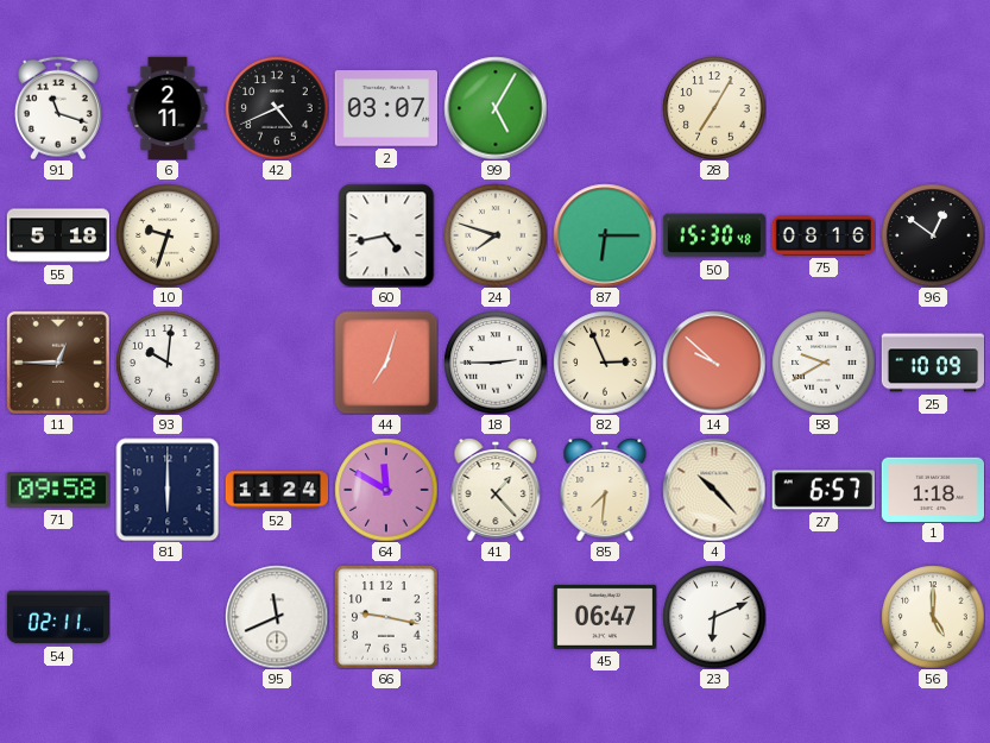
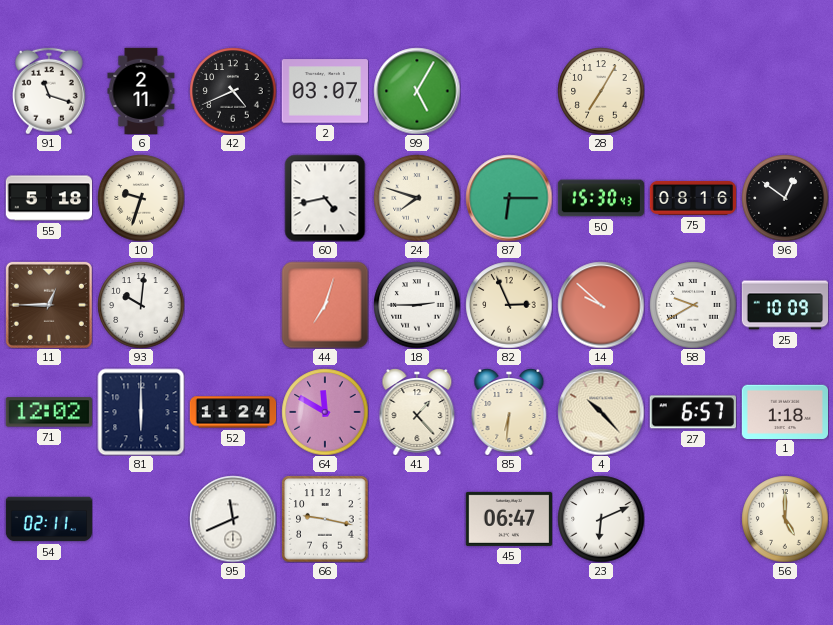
50: 15:30:48 -> 15:30:43
71: 09:58 -> 12:02
85: 7:31 -> 6:31
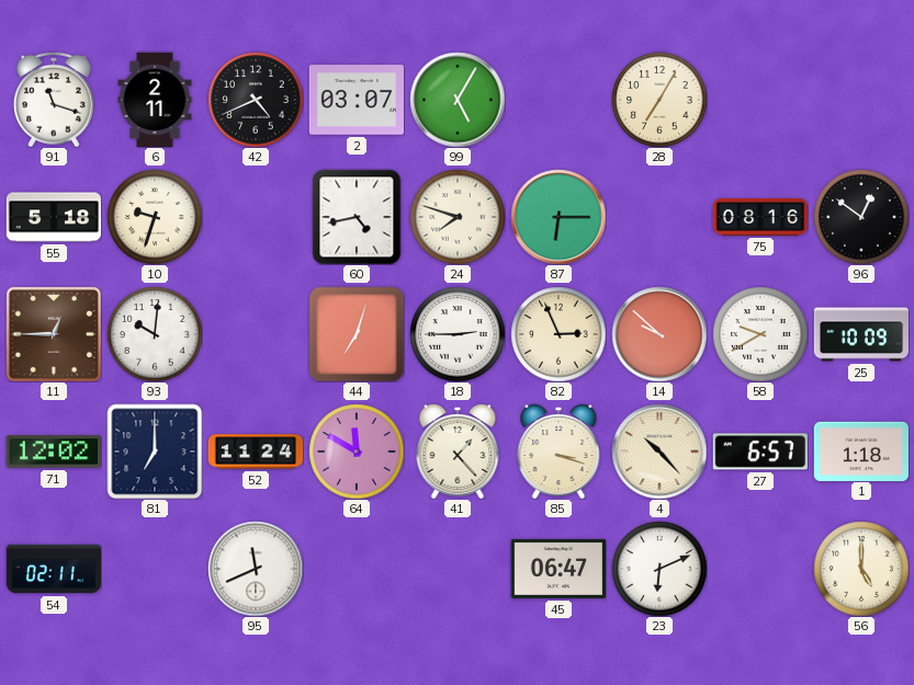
50: 15:30 -> none
81: 6:00 -> 7:00
85: 6:31 -> 3:18
66: 9:17 -> none
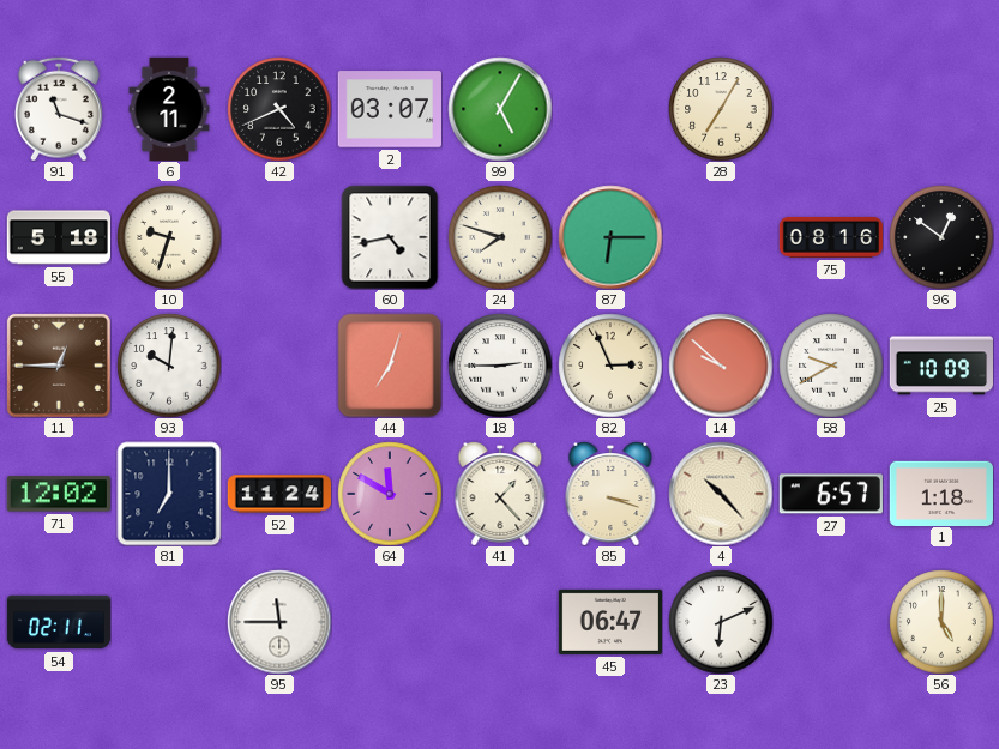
95: 11:41 -> 11:45
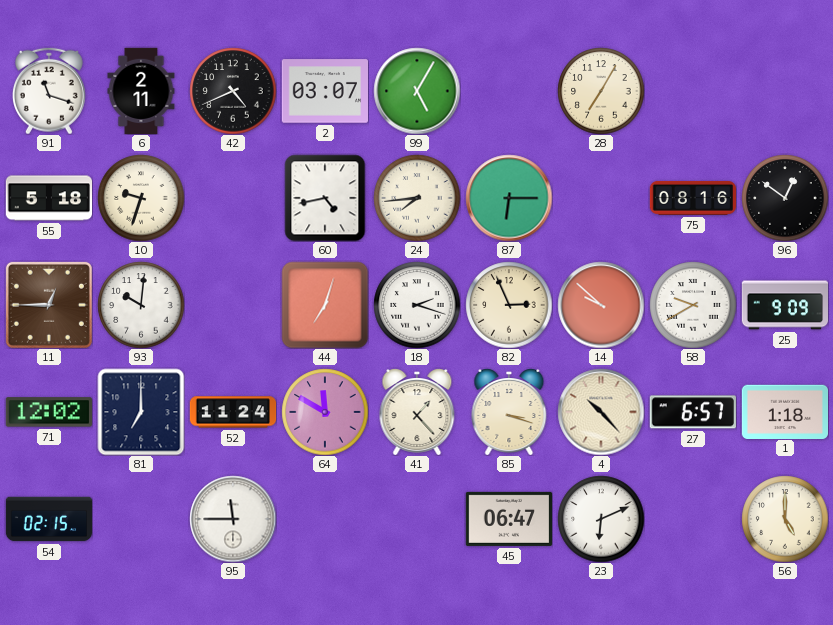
24: 7:48 -> 7:44
18: 2:45 -> 2:18
25: 10:09 -> 9:09
54: 02:11 -> 02:15
